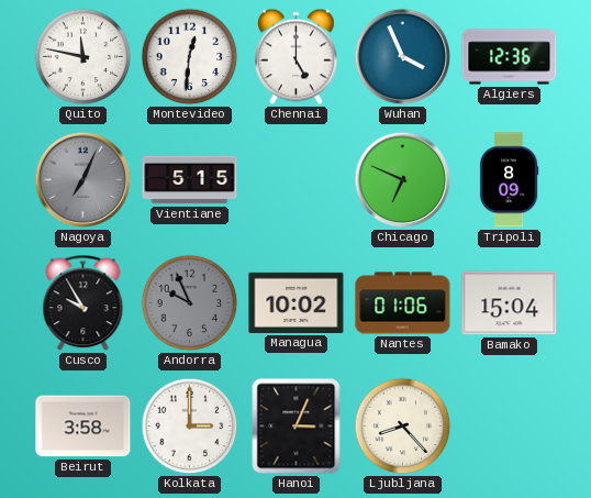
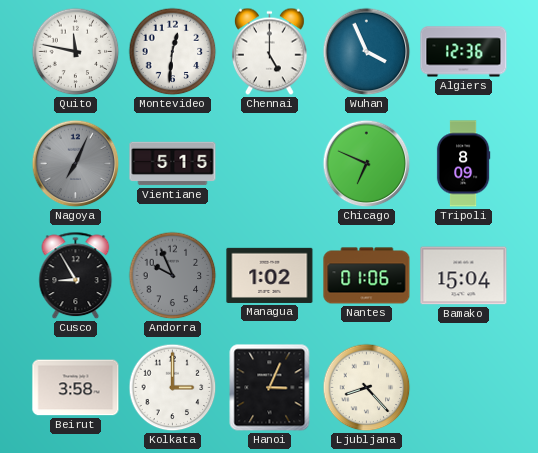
Cusco: 9:55 -> 8:55
Managua: 10:02 -> 1:02
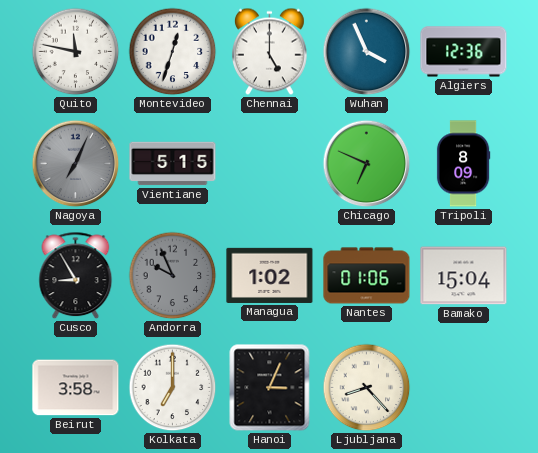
Montevideo: 12:31 -> 12:33
Kolkata: 3:00 -> 7:00
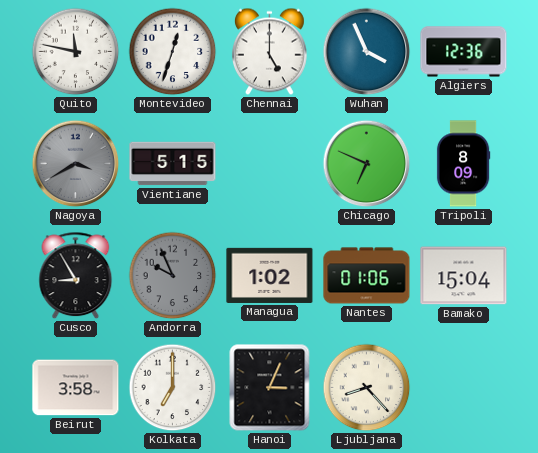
Nagoya: 7:04 -> 3:40
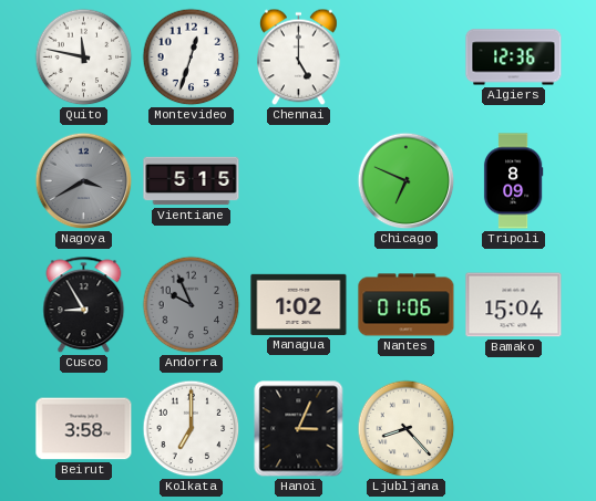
Wuhan: 3:56 -> none
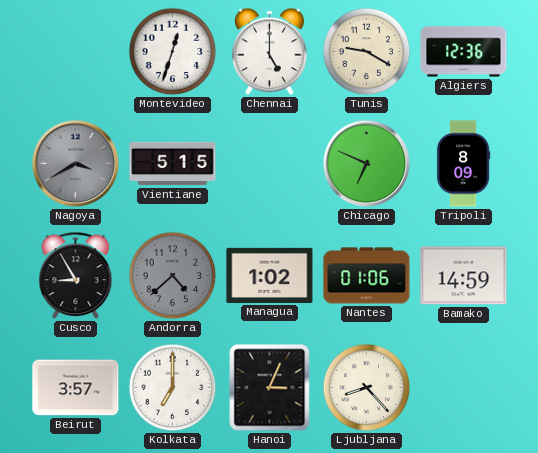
Quito: 11:47 -> none
Tunis: none -> 9:20
Andorra: 9:56 -> 4:38
Bamako: 15:04 -> 14:59
Beirut: 3:58 -> 3:57
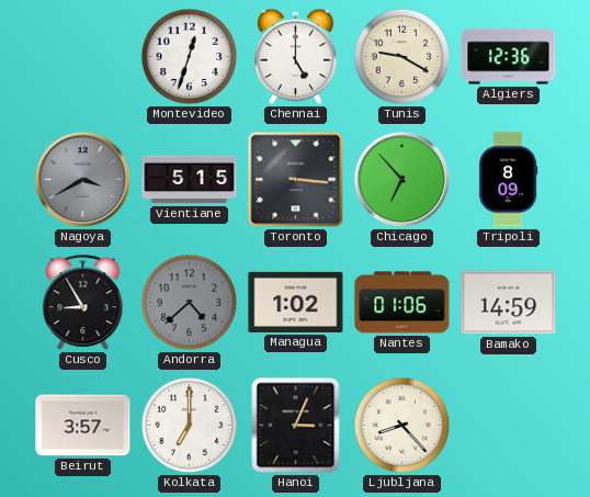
Toronto: none -> 3:16
Chicago: 6:49 -> 6:53
